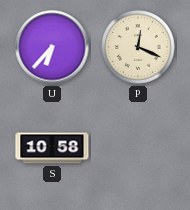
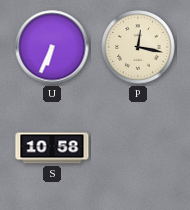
U: 6:37 -> 6:34
P: 12:19 -> 12:17
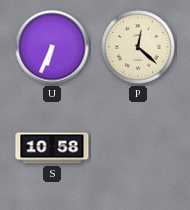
P: 12:17 -> 12:22
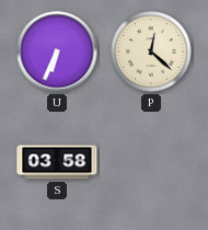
S: 10:58 -> 03:58
